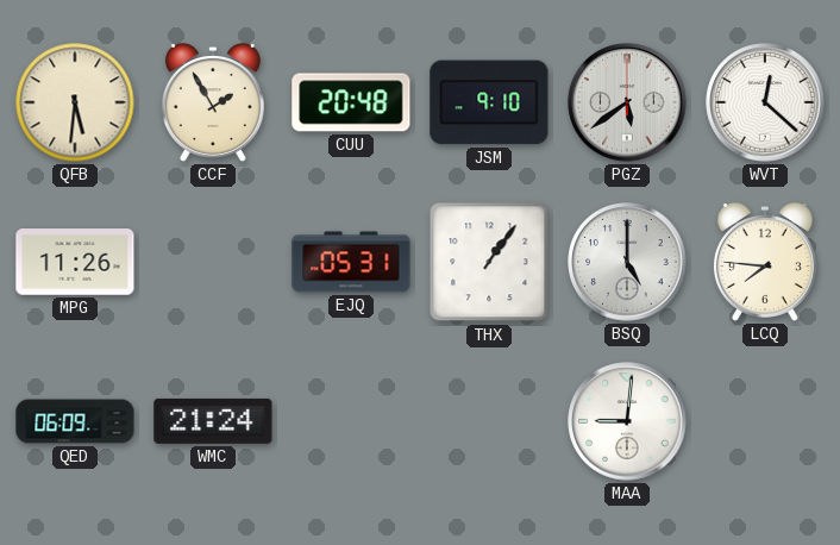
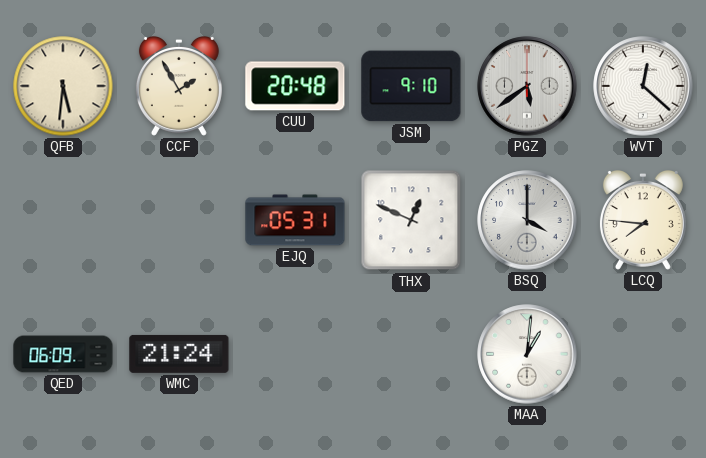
MPG: 11:26 -> none
THX: 1:06 -> 12:49
BSQ: 5:00 -> 4:00
MAA: 9:01 -> 1:01
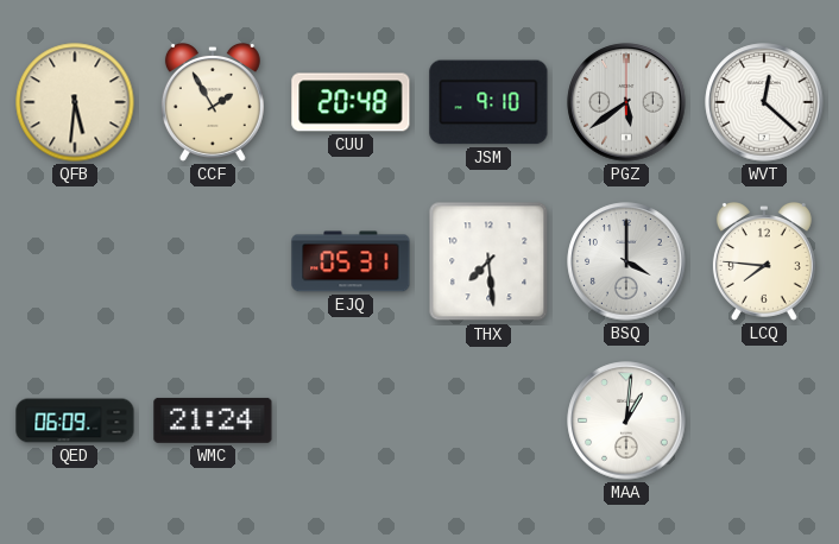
THX: 12:49 -> 7:29
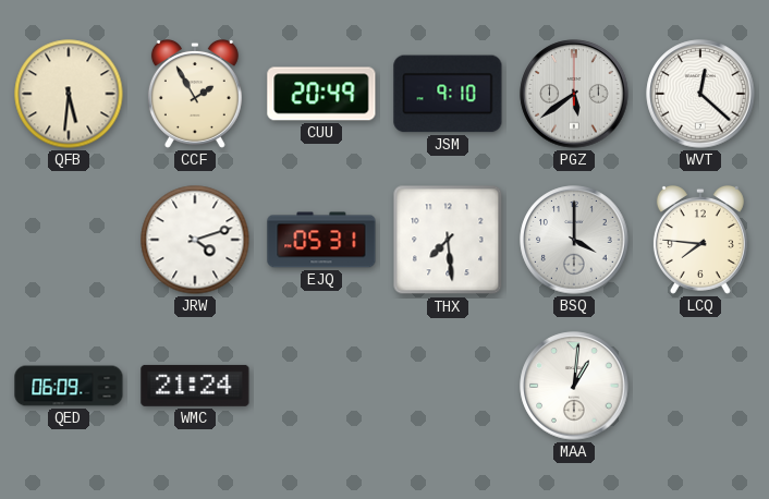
CUU: 20:48 -> 20:49
JRW: none -> 4:12
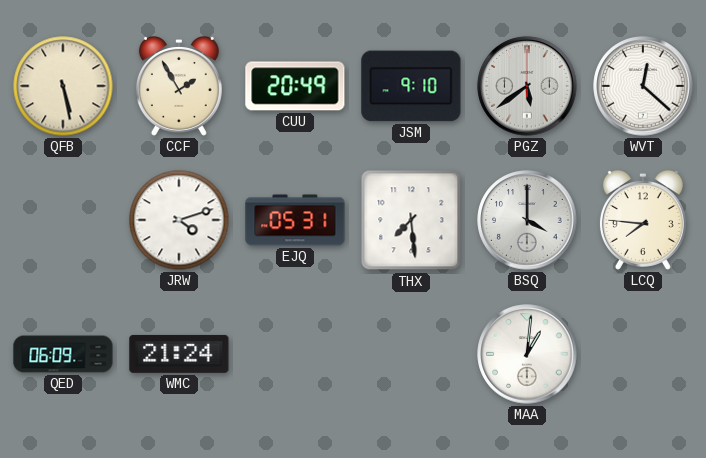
QFB: 5:31 -> 5:28
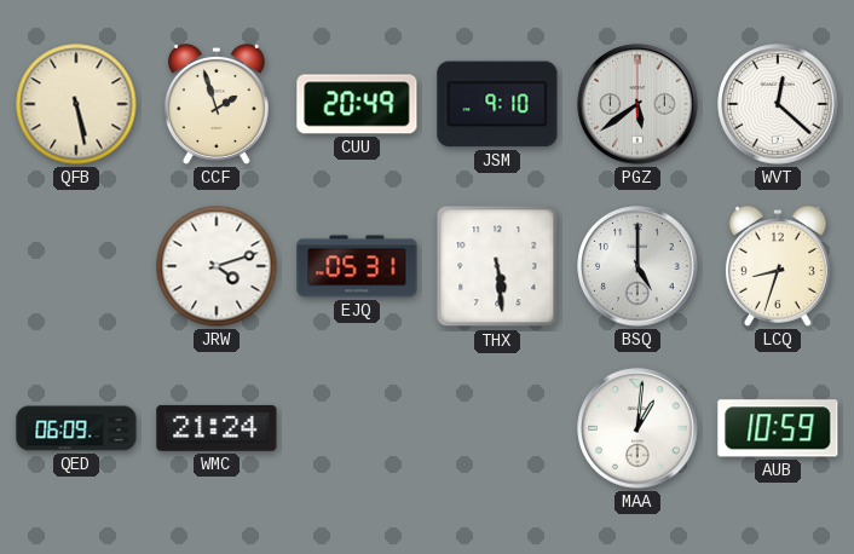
CCF: 1:55 -> 1:57
THX: 7:29 -> 5:29
BSQ: 4:00 -> 5:00
LCQ: 7:46 -> 8:33
AUB: none -> 10:59
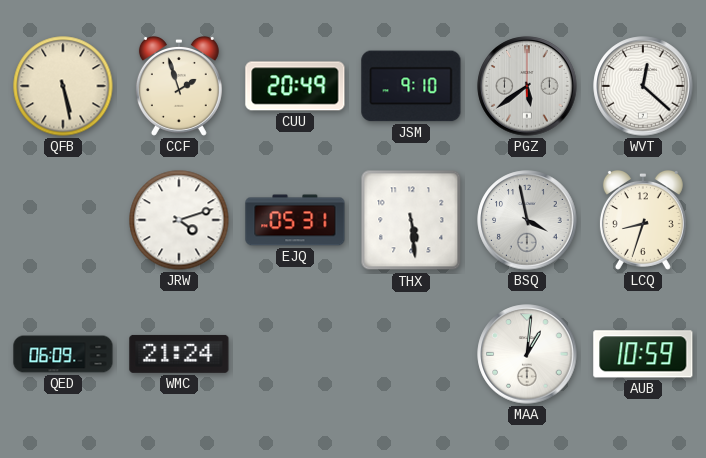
BSQ: 5:00 -> 3:58
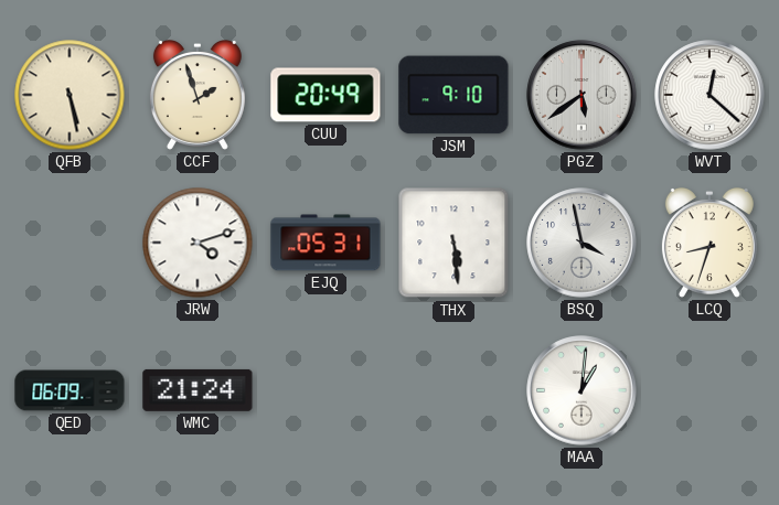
AUB: 10:59 -> none
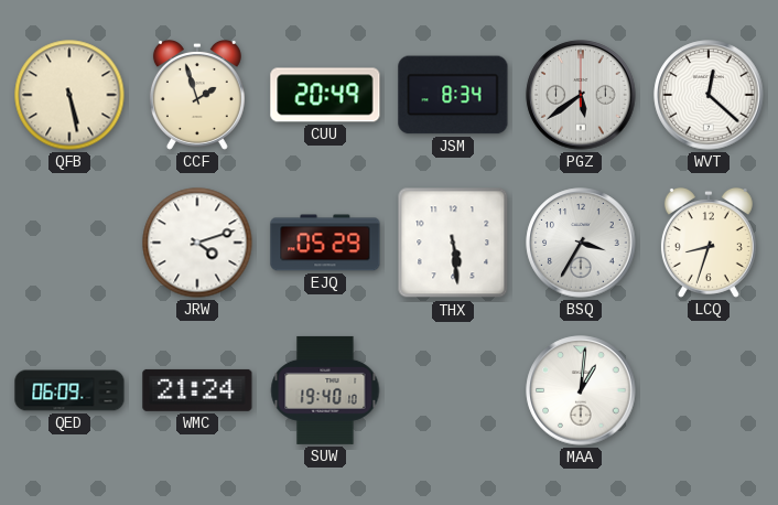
JSM: 9:10 -> 8:34
EJQ: 05:31 -> 05:29
BSQ: 3:58 -> 3:35
SUW: none -> 19:40
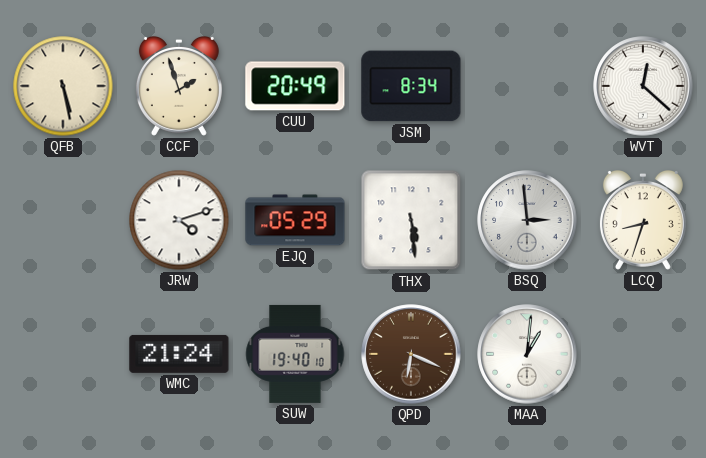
PGZ: 5:39 -> none
BSQ: 3:35 -> 2:59
QED: 06:09 -> none
QPD: none -> 6:19
